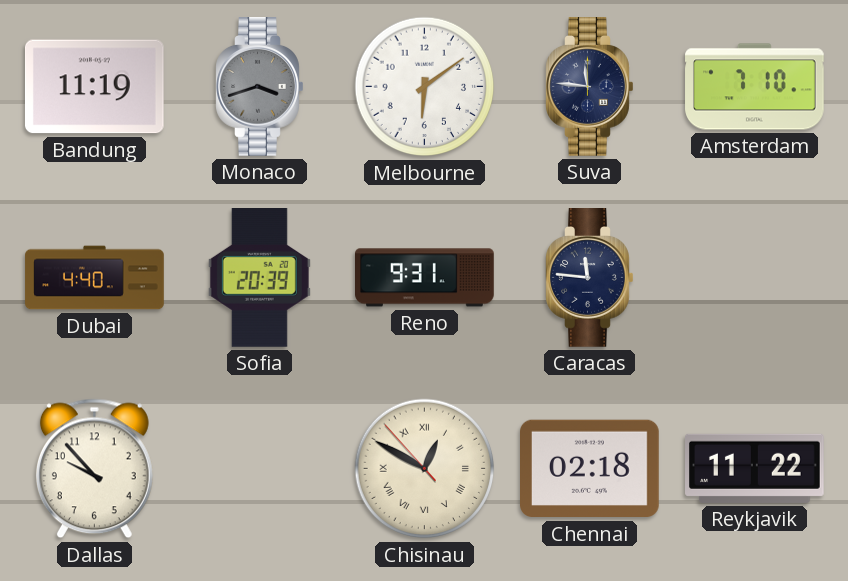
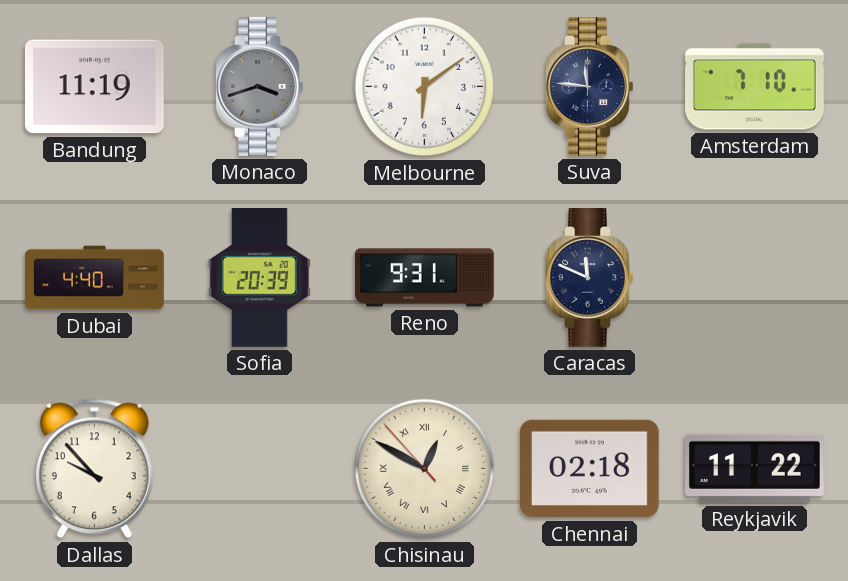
Caracas: 11:46 -> 11:49
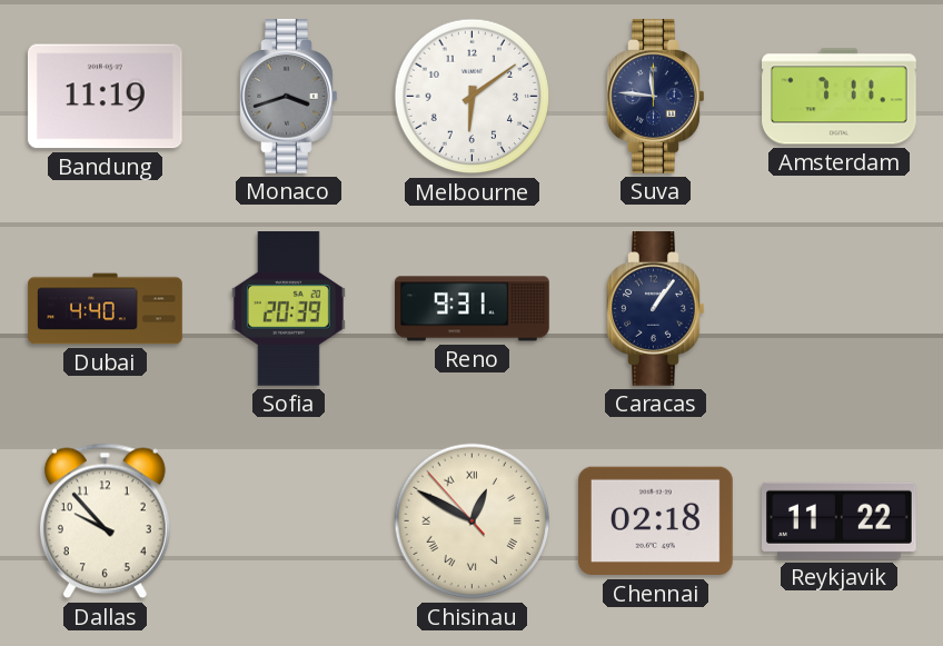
Amsterdam: 7:10 -> 7:11
Caracas: 11:49 -> 1:06
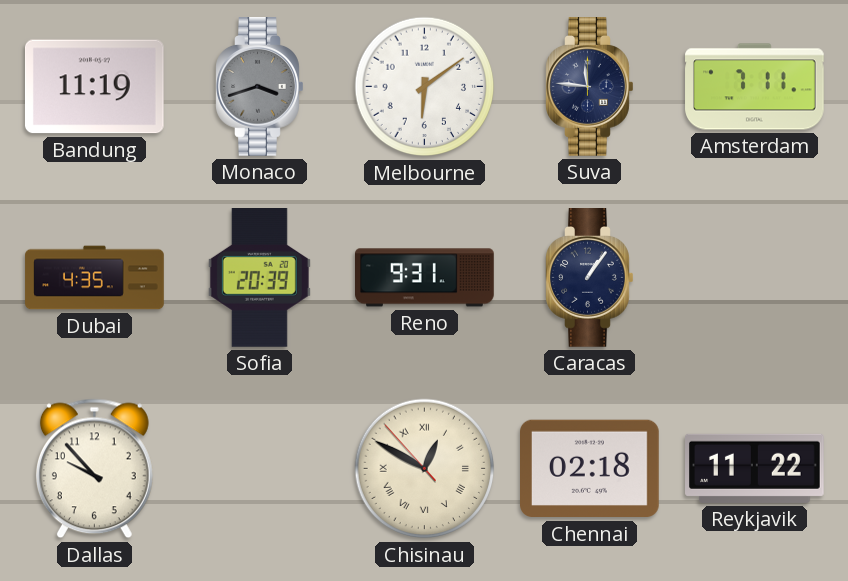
Dubai: 4:40 -> 4:35
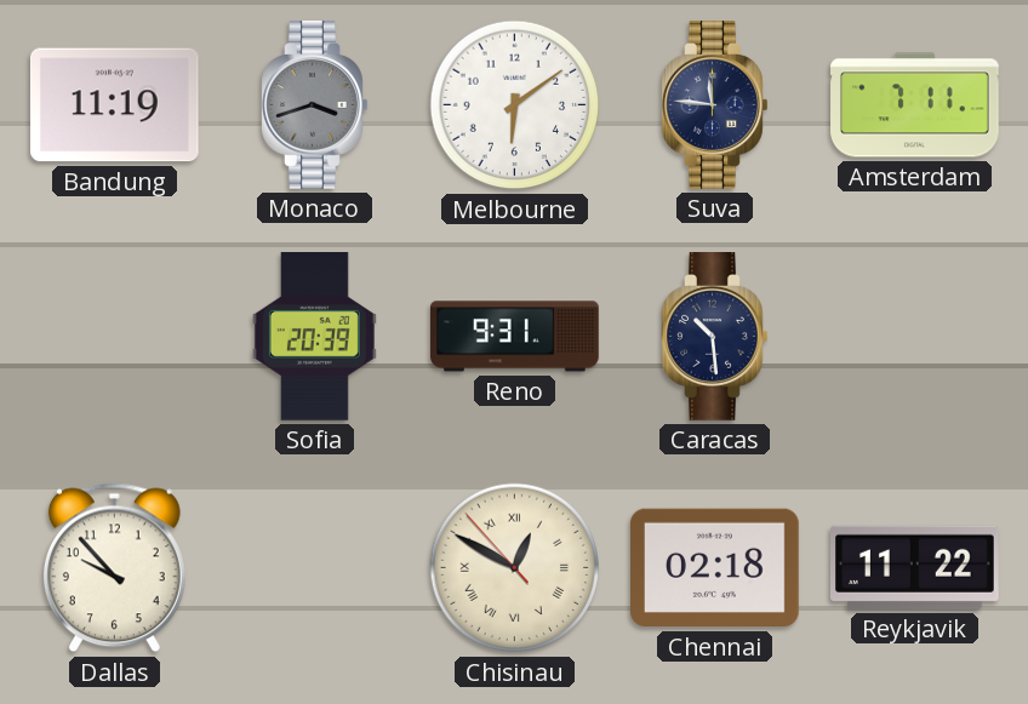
Dubai: 4:35 -> none
Caracas: 1:06 -> 10:29
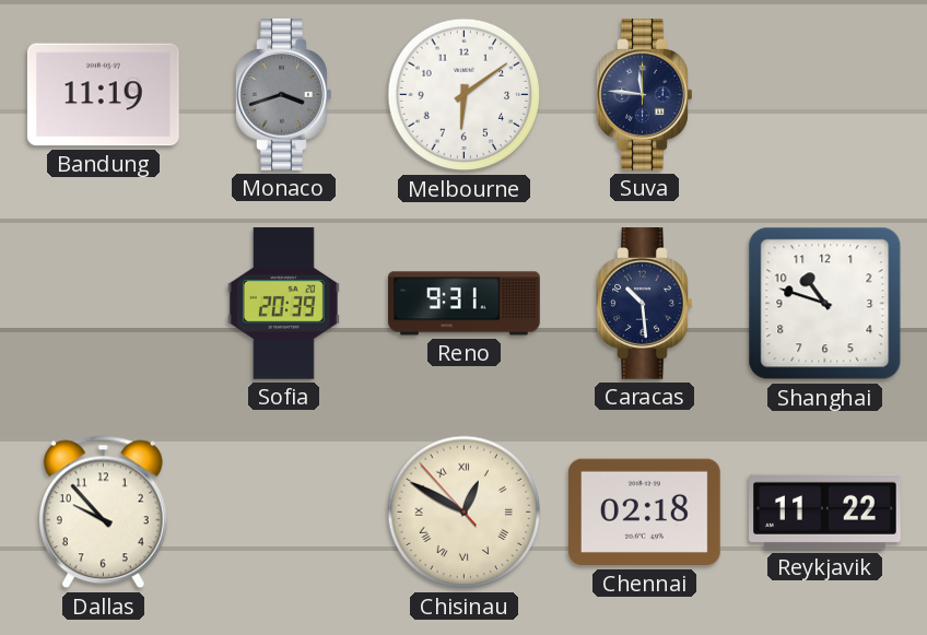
Amsterdam: 7:11 -> none
Shanghai: none -> 10:48
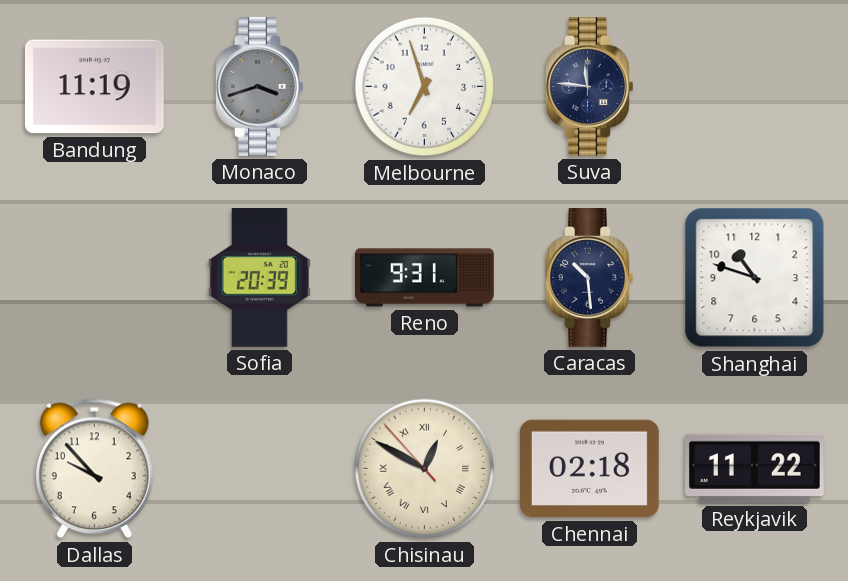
Melbourne: 6:09 -> 6:57
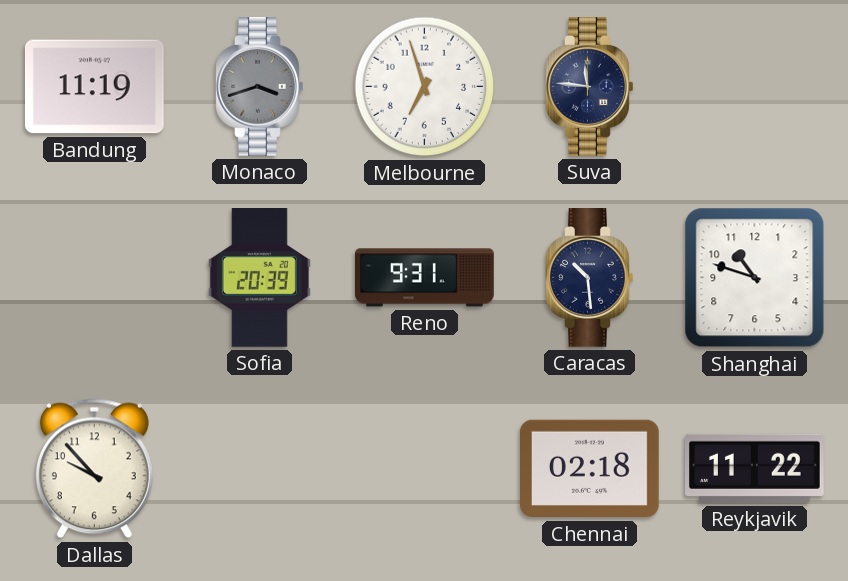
Chisinau: 12:49 -> none
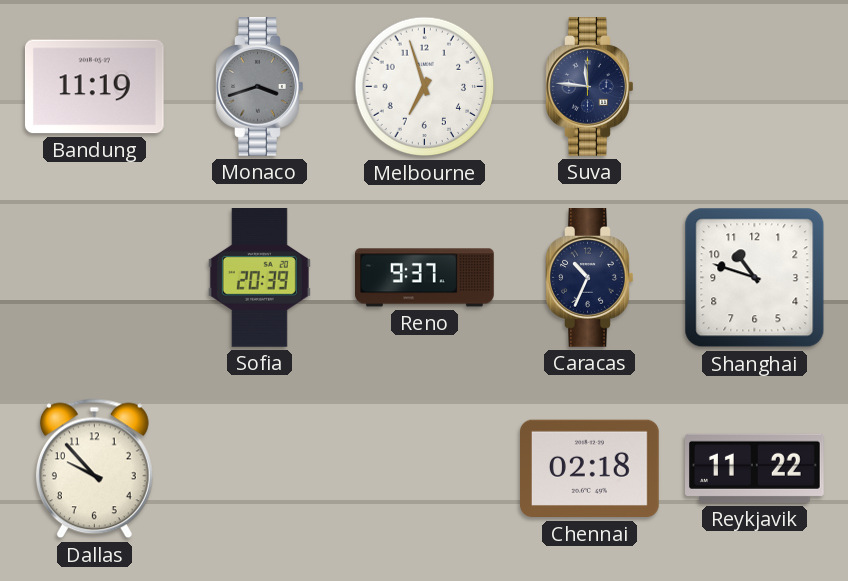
Reno: 9:31 -> 9:37
Caracas: 10:29 -> 10:34
